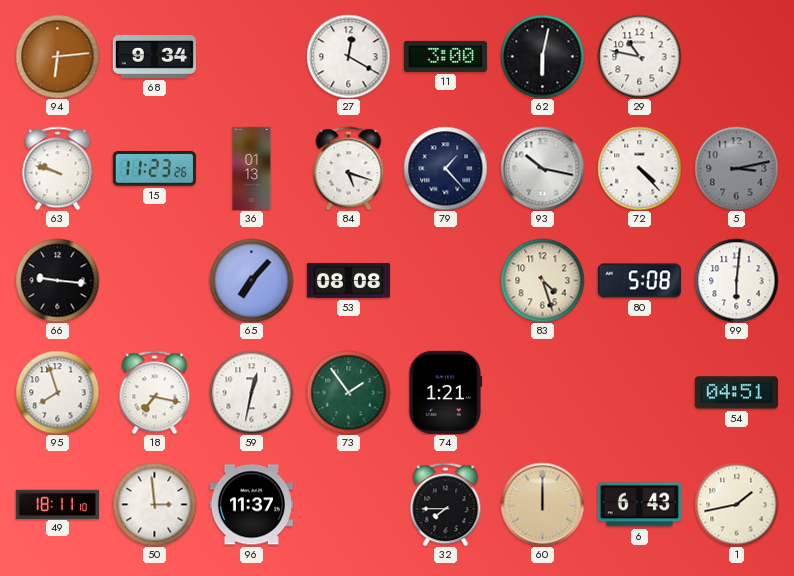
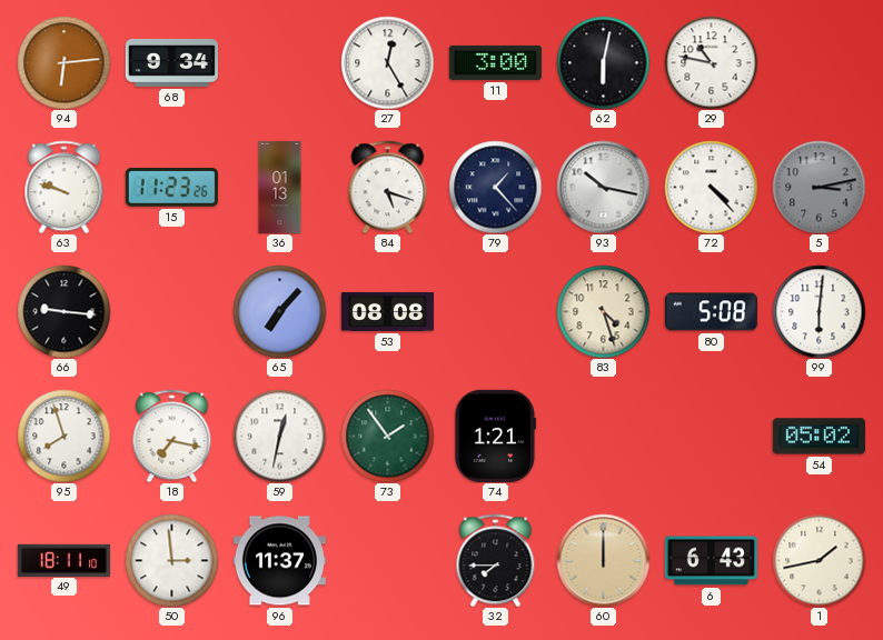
27: 12:20 -> 12:25
54: 04:51 -> 05:02
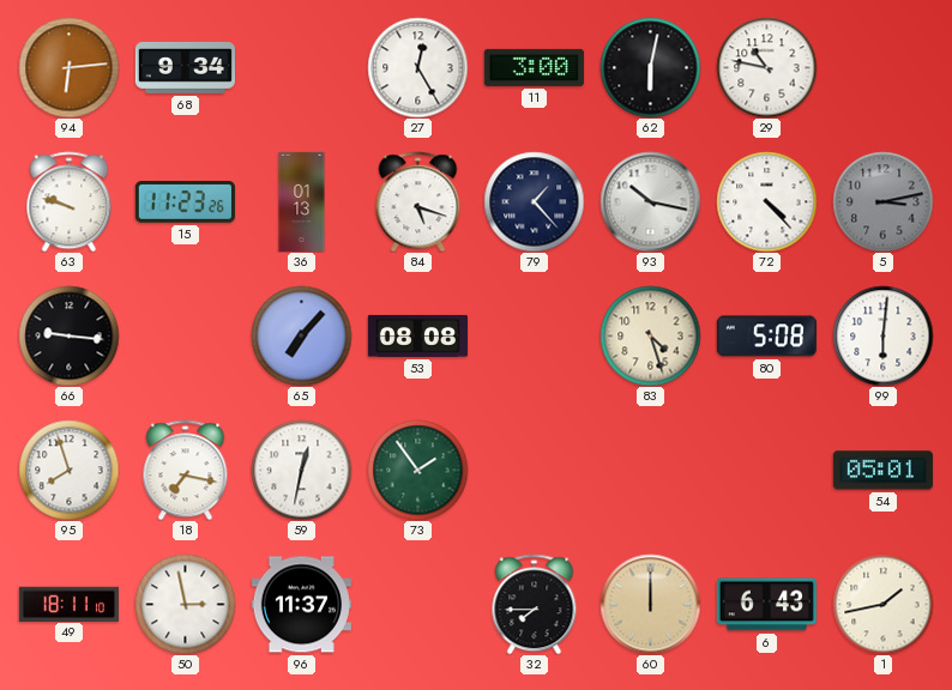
74: 1:21 -> none
54: 05:02 -> 05:01
50: 2:59 -> 2:58
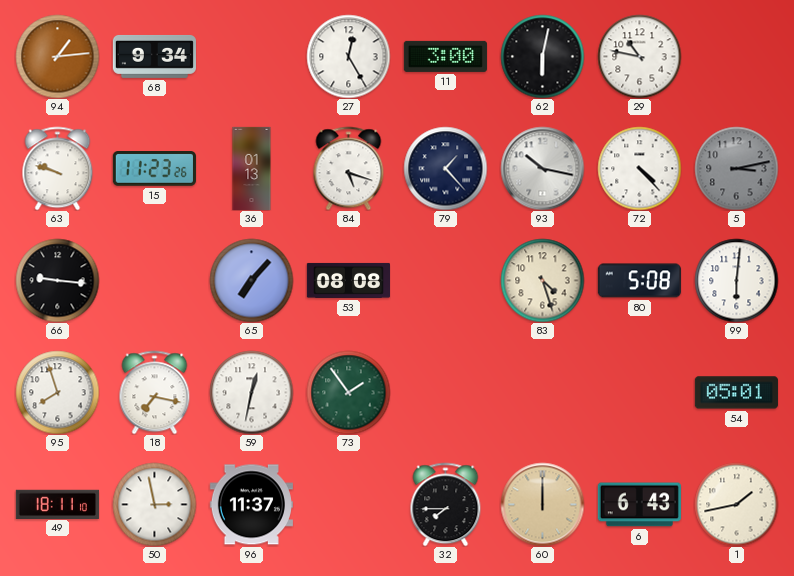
94: 6:14 -> 1:14
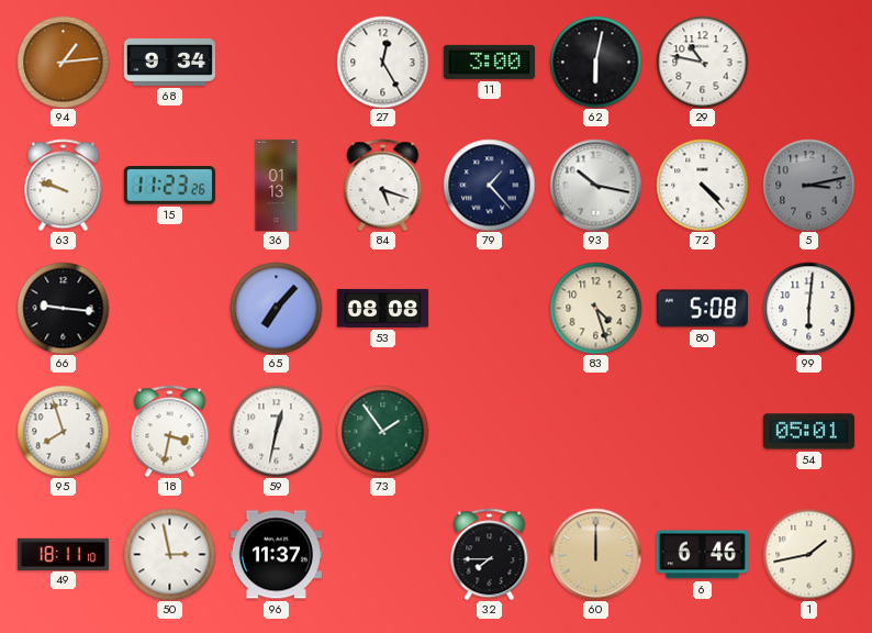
18: 7:17 -> 3:32
6: 6:43 -> 6:46
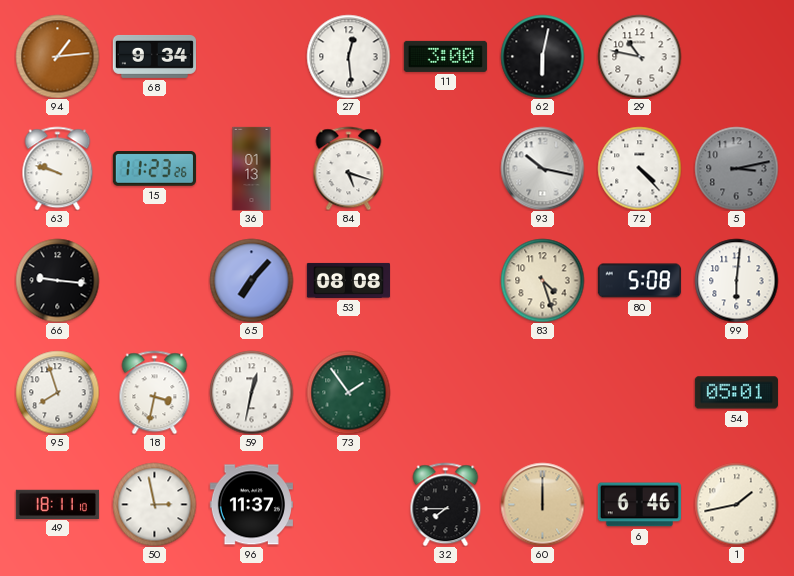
27: 12:25 -> 12:29
79: 1:23 -> none
